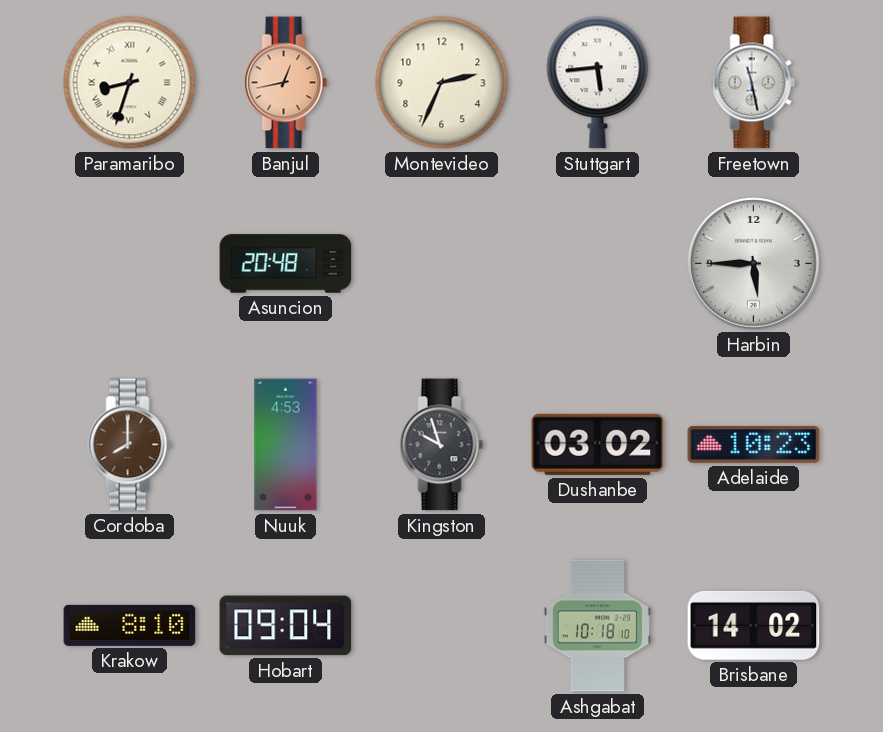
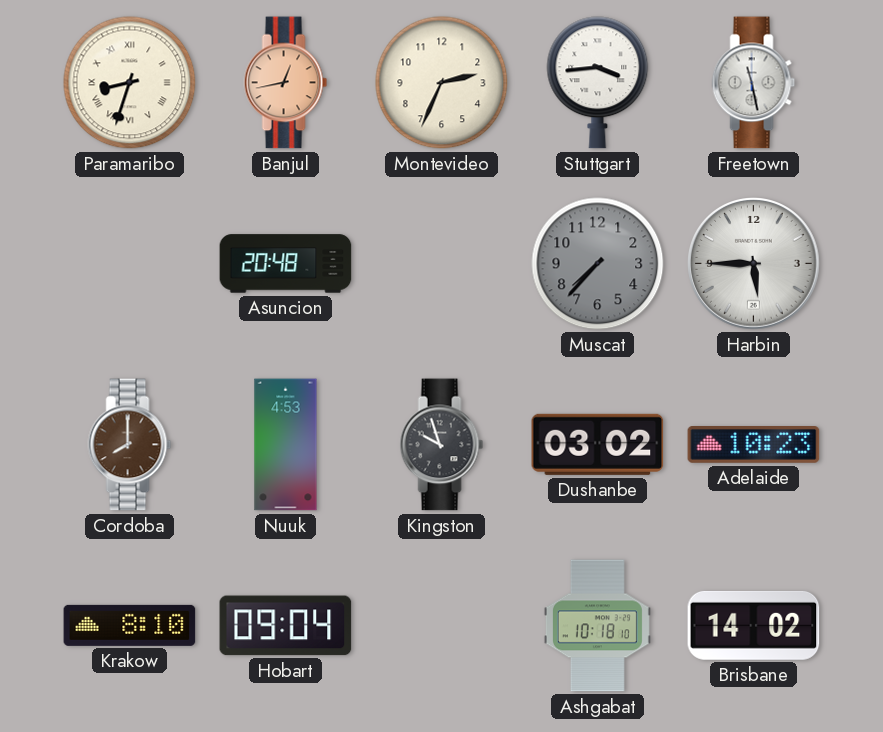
Stuttgart: 5:44 -> 3:44
Muscat: none -> 7:37
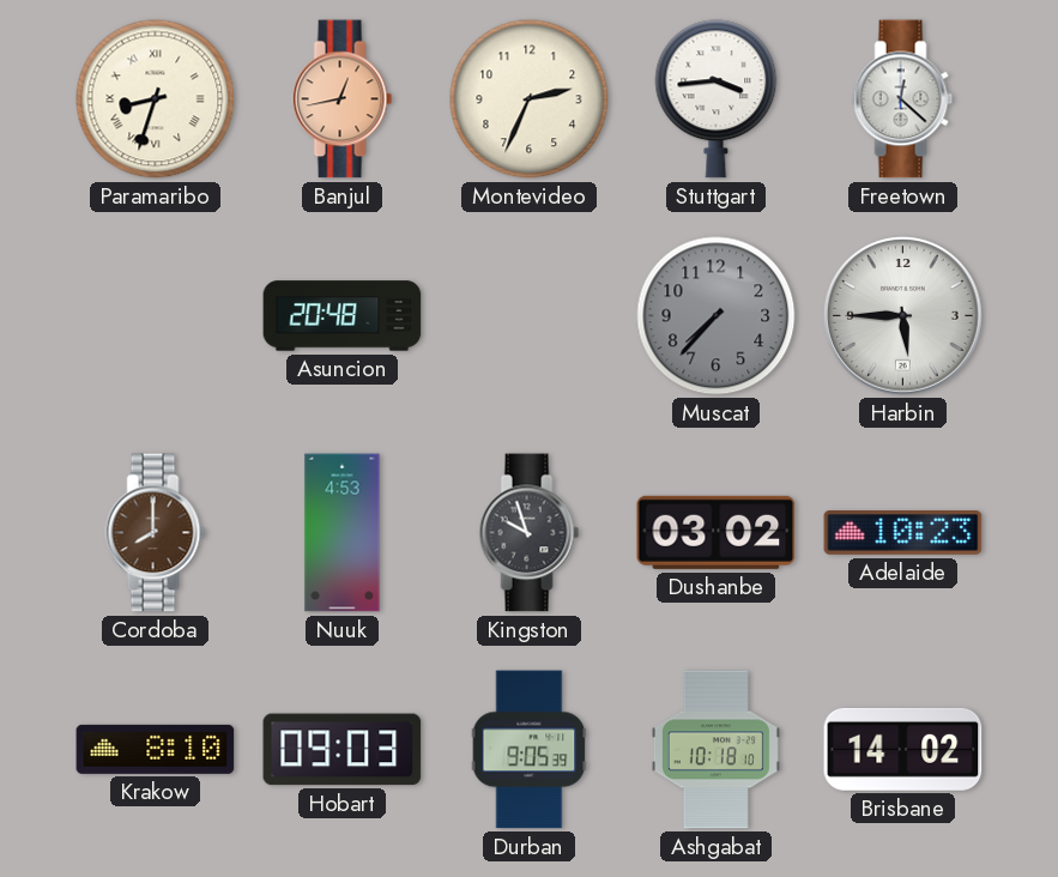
Freetown: 11:28 -> 12:22
Hobart: 09:04 -> 09:03
Durban: none -> 9:05
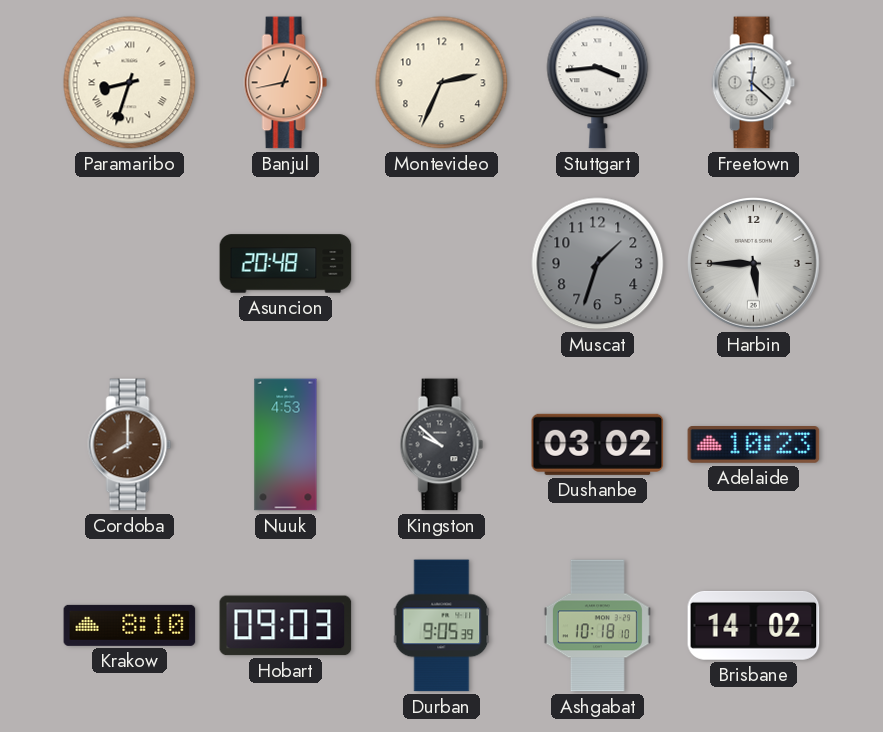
Muscat: 7:37 -> 1:33
Kingston: 9:57 -> 9:52
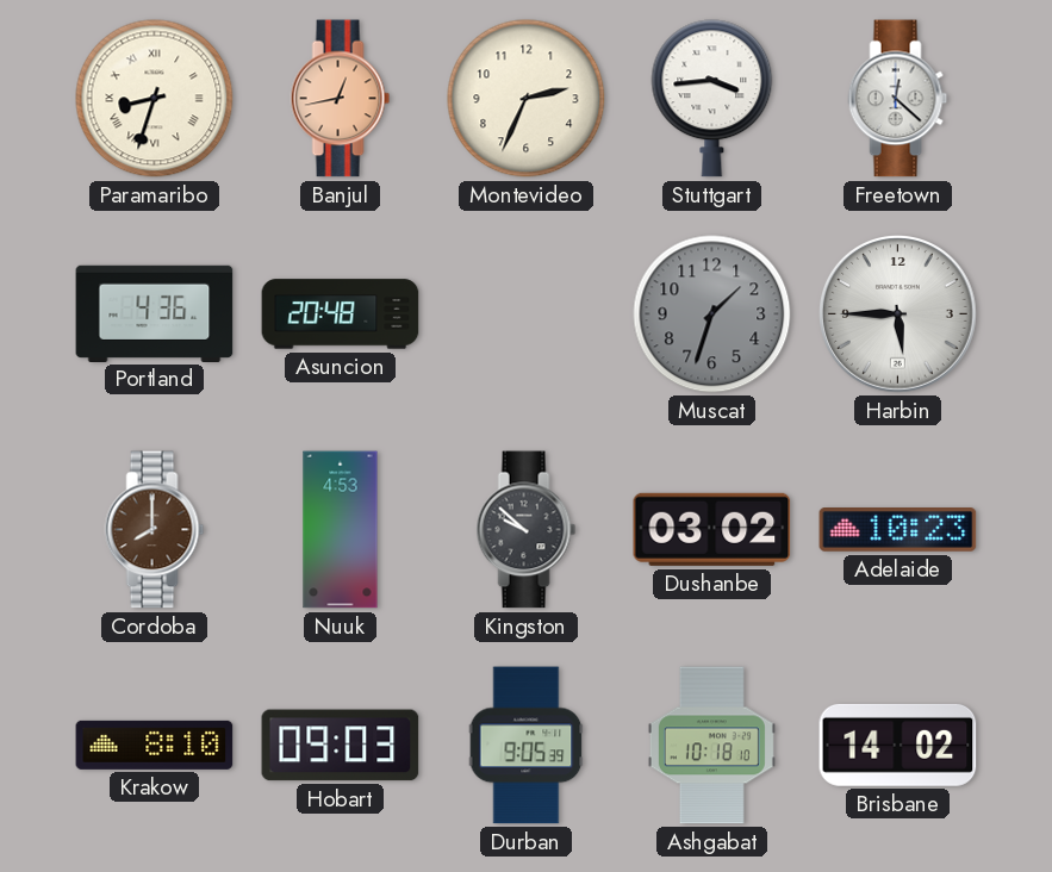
Portland: none -> 4:36
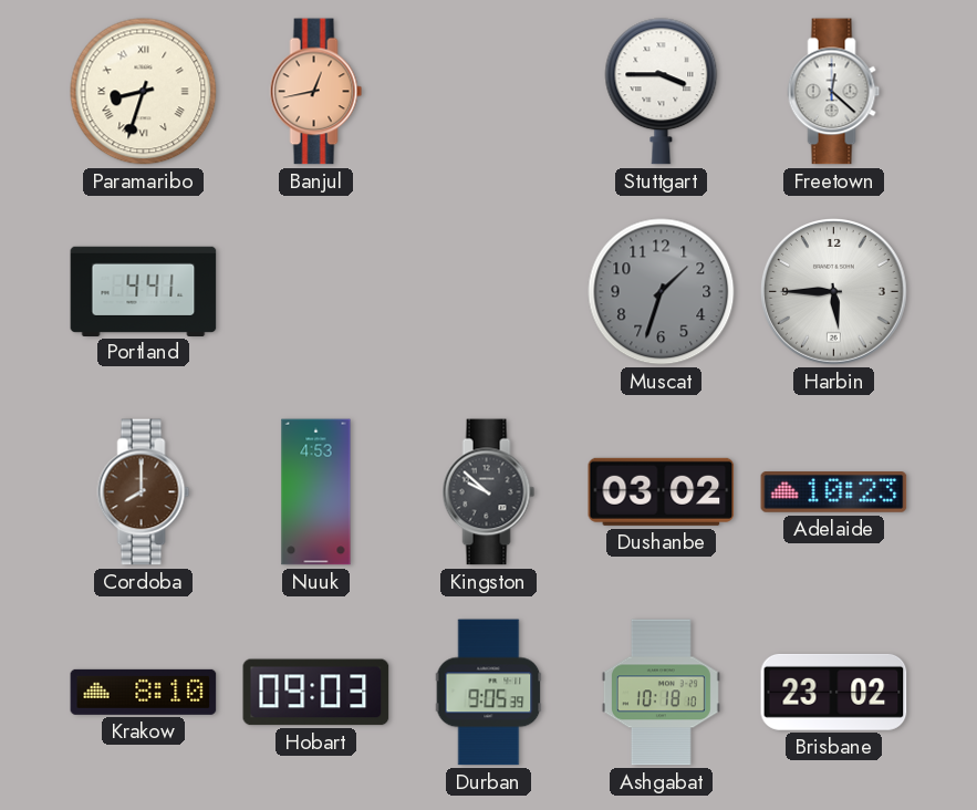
Montevideo: 2:34 -> none
Stuttgart: 3:44 -> 3:45
Portland: 4:36 -> 4:41
Asuncion: 20:48 -> none
Brisbane: 14:02 -> 23:02
